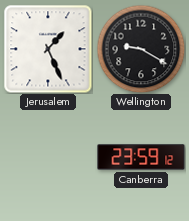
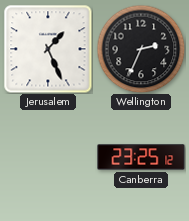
Wellington: 9:20 -> 2:34
Canberra: 23:59 -> 23:25
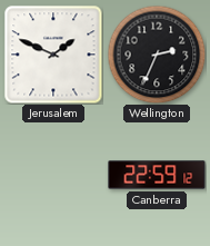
Jerusalem: 1:26 -> 1:49
Canberra: 23:25 -> 22:59
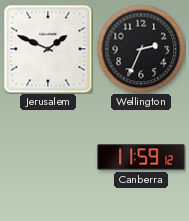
Canberra: 22:59 -> 11:59
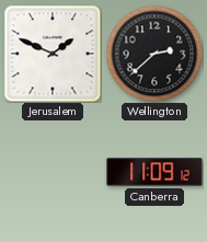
Wellington: 2:34 -> 2:38
Canberra: 11:59 -> 11:09
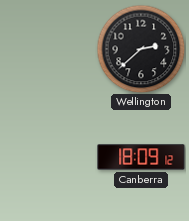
Jerusalem: 1:49 -> none
Canberra: 11:09 -> 18:09
